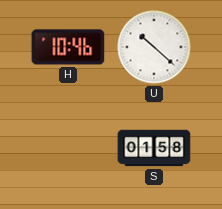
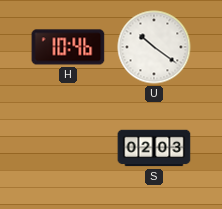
U: 10:22 -> 10:21
S: 01:58 -> 02:03
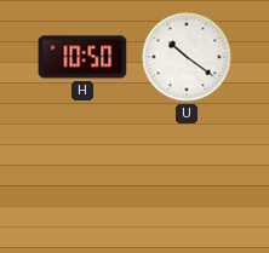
H: 10:46 -> 10:50
S: 02:03 -> none
